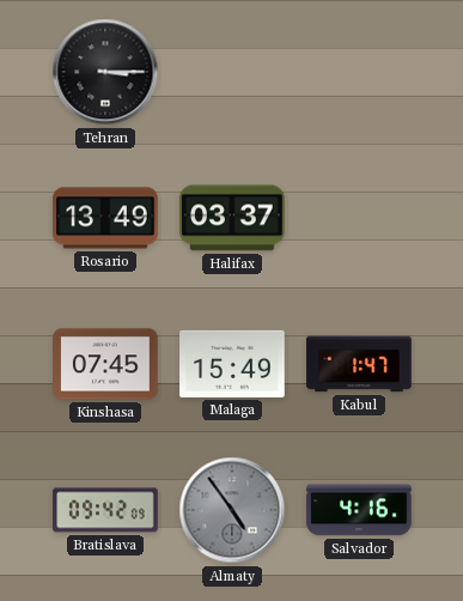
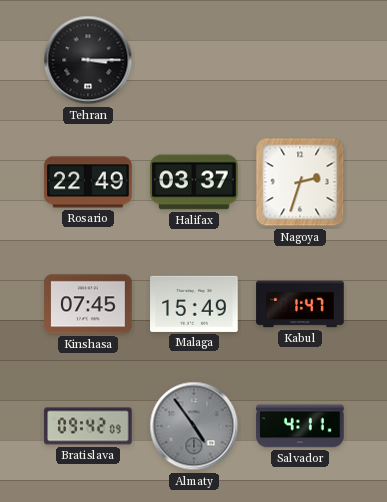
Rosario: 13:49 -> 22:49
Nagoya: none -> 2:33
Salvador: 4:16 -> 4:11
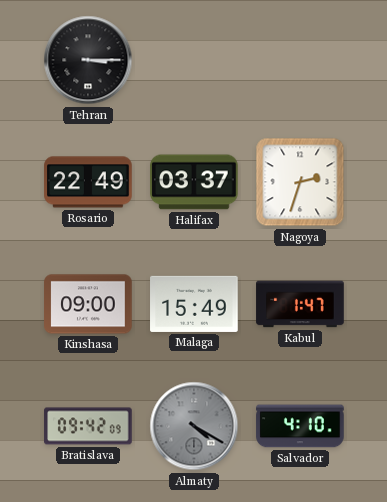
Kinshasa: 07:45 -> 09:00
Almaty: 4:54 -> 4:20
Salvador: 4:11 -> 4:10
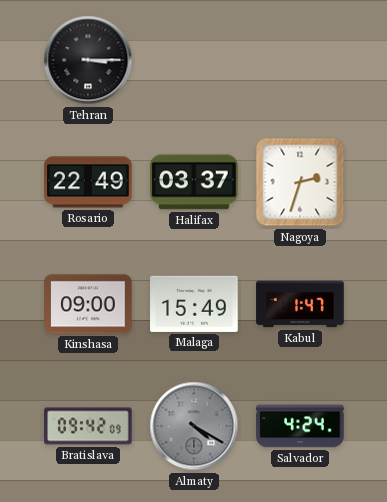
Salvador: 4:10 -> 4:24
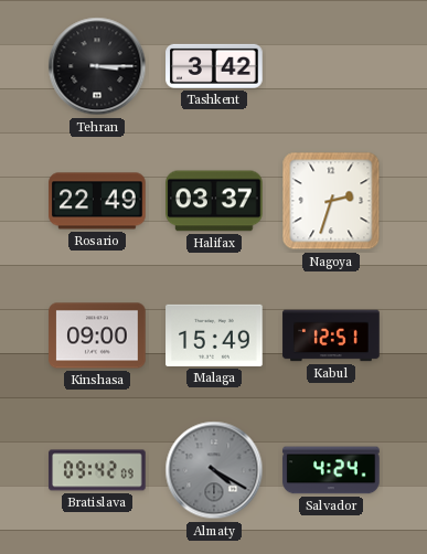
Tashkent: none -> 3:42
Kabul: 1:47 -> 12:51
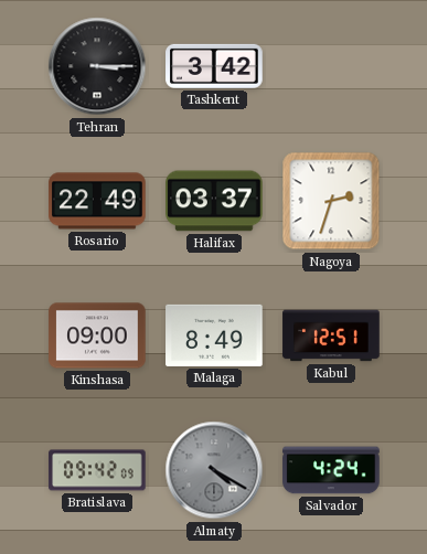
Malaga: 15:49 -> 8:49
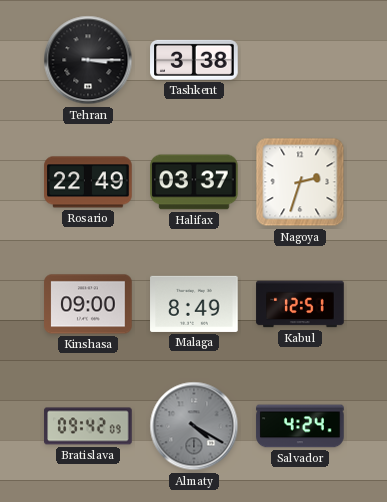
Tashkent: 3:42 -> 3:38
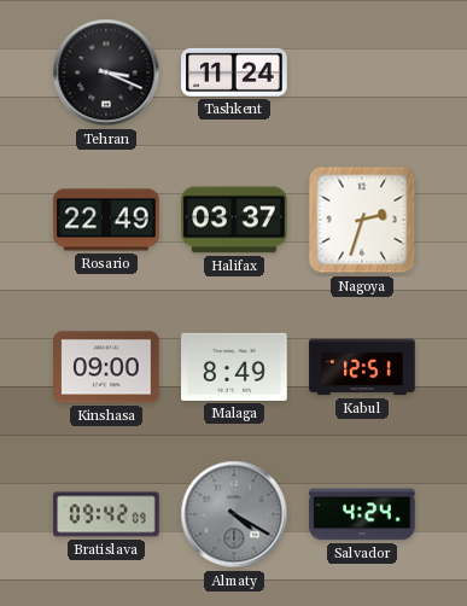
Tehran: 3:15 -> 3:19
Tashkent: 3:38 -> 11:24
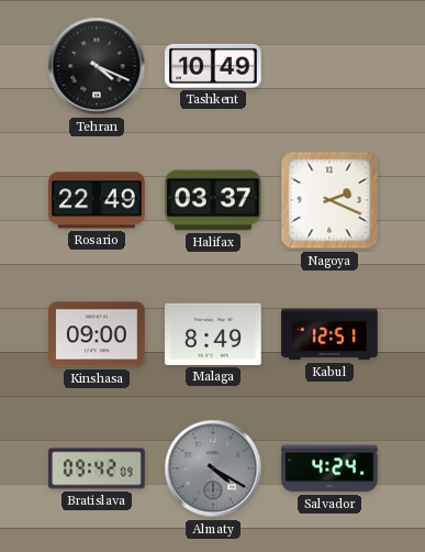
Tehran: 3:19 -> 4:19
Tashkent: 11:24 -> 10:49
Nagoya: 2:33 -> 2:19
